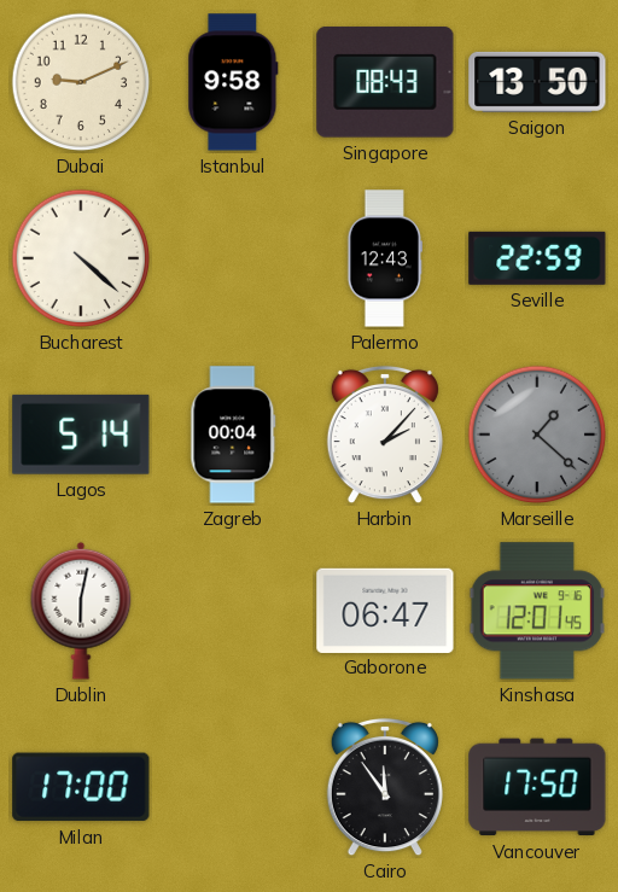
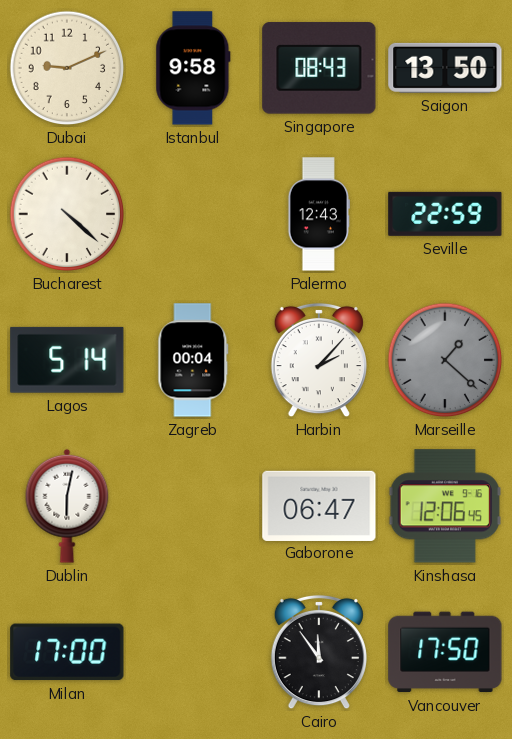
Kinshasa: 12:01 -> 12:06
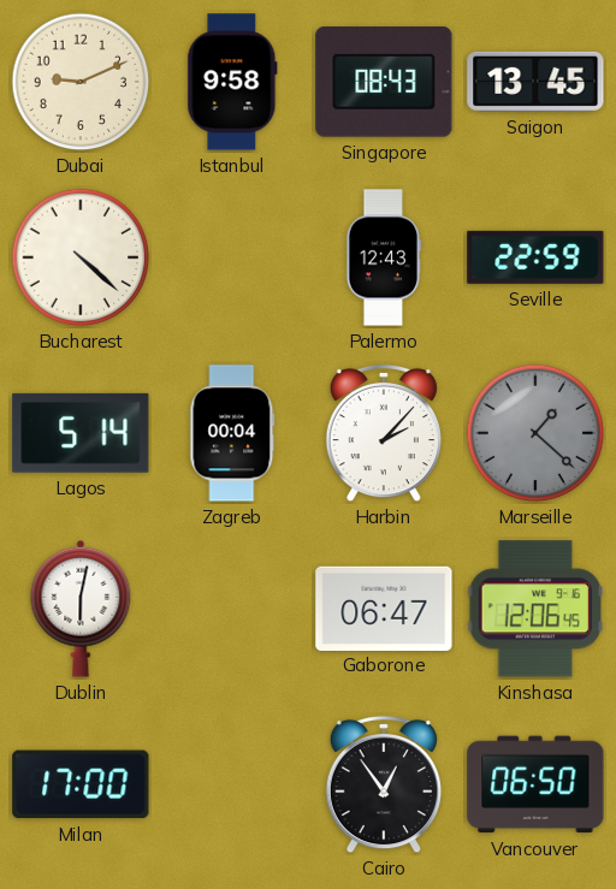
Saigon: 13:50 -> 13:45
Cairo: 11:54 -> 12:54
Vancouver: 17:50 -> 06:50
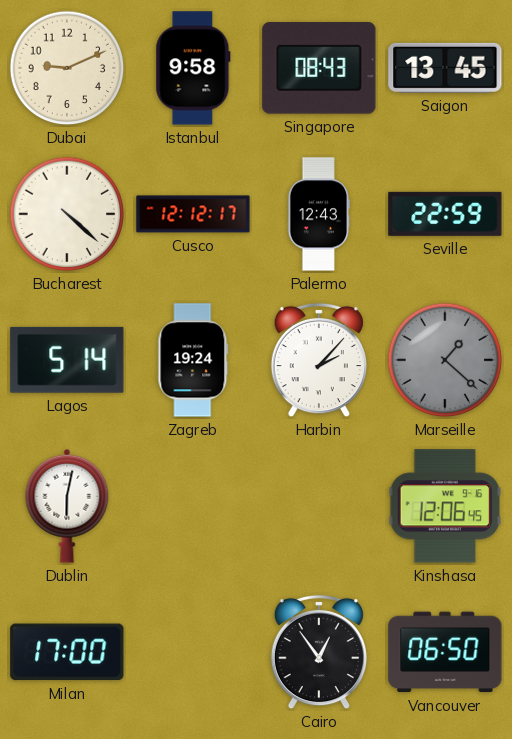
Cusco: none -> 12:12
Zagreb: 00:04 -> 19:24
Gaborone: 06:47 -> none
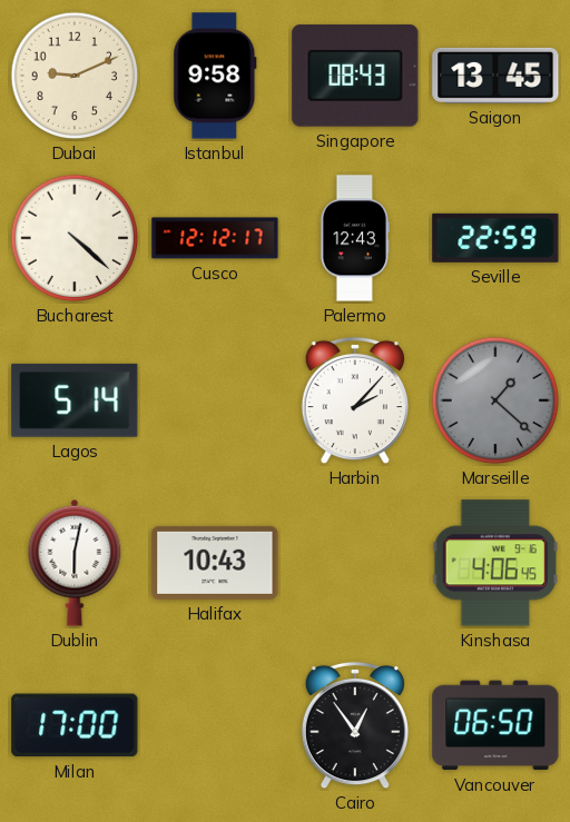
Zagreb: 19:24 -> none
Halifax: none -> 10:43
Kinshasa: 12:06 -> 4:06
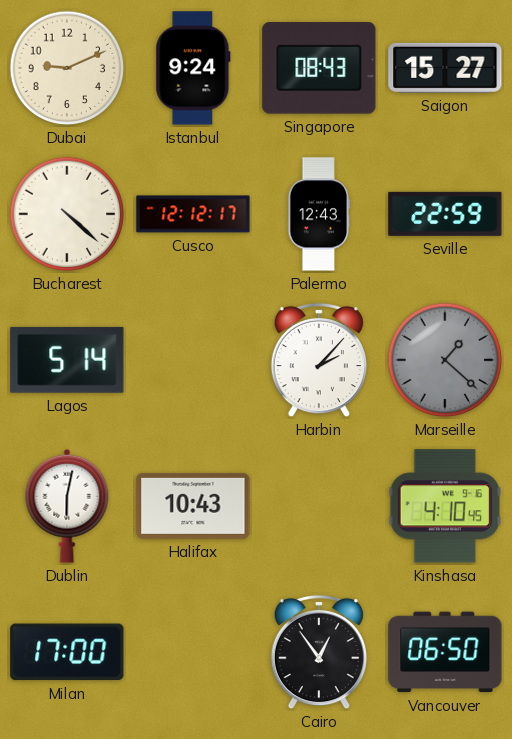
Istanbul: 9:58 -> 9:24
Saigon: 13:45 -> 15:27
Kinshasa: 4:06 -> 4:10
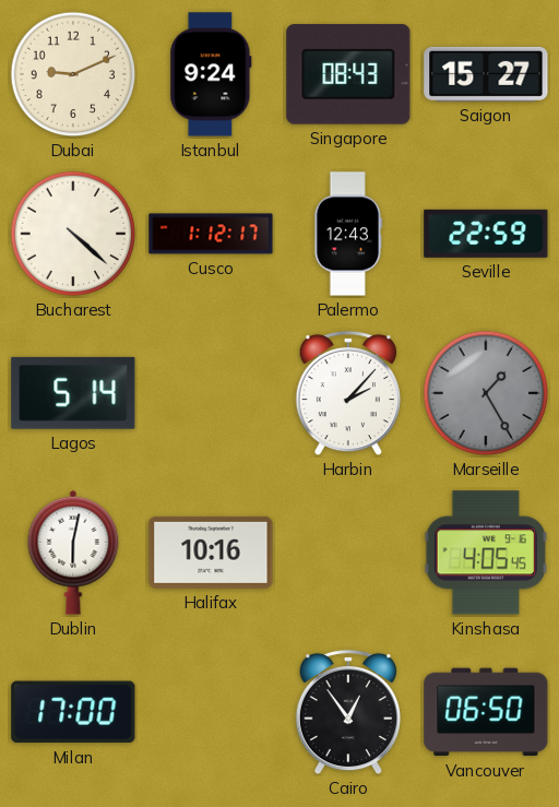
Cusco: 12:12 -> 1:12
Marseille: 1:22 -> 1:25
Halifax: 10:43 -> 10:16
Kinshasa: 4:10 -> 4:05
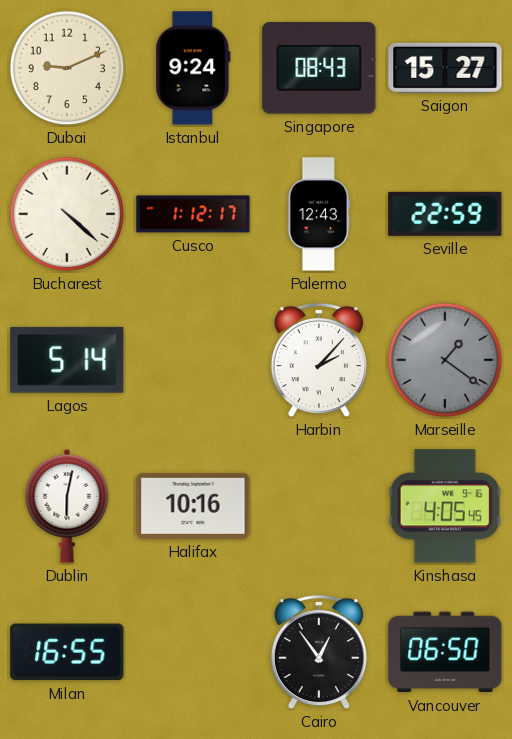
Marseille: 1:25 -> 1:21
Milan: 17:00 -> 16:55
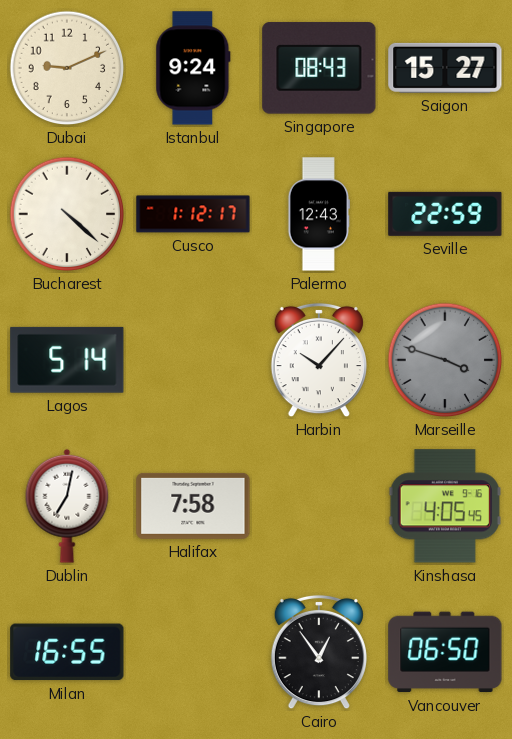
Harbin: 2:07 -> 10:07
Marseille: 1:21 -> 3:48
Dublin: 6:02 -> 7:02
Halifax: 10:16 -> 7:58
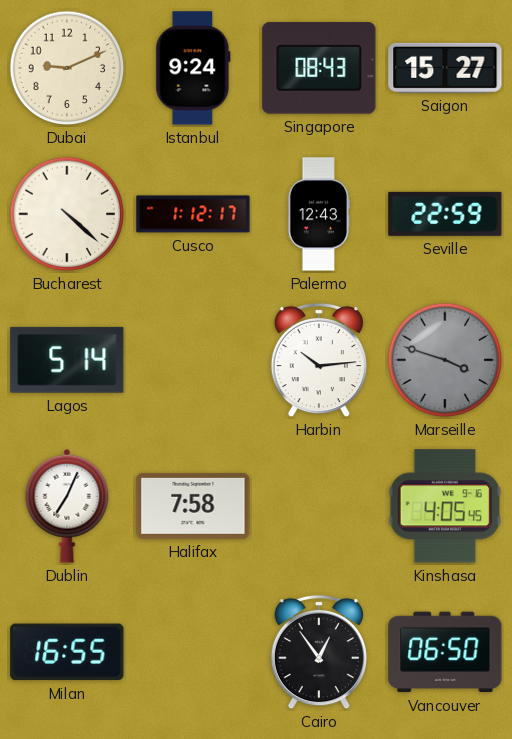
Harbin: 10:07 -> 10:14
Dublin: 7:02 -> 7:04
